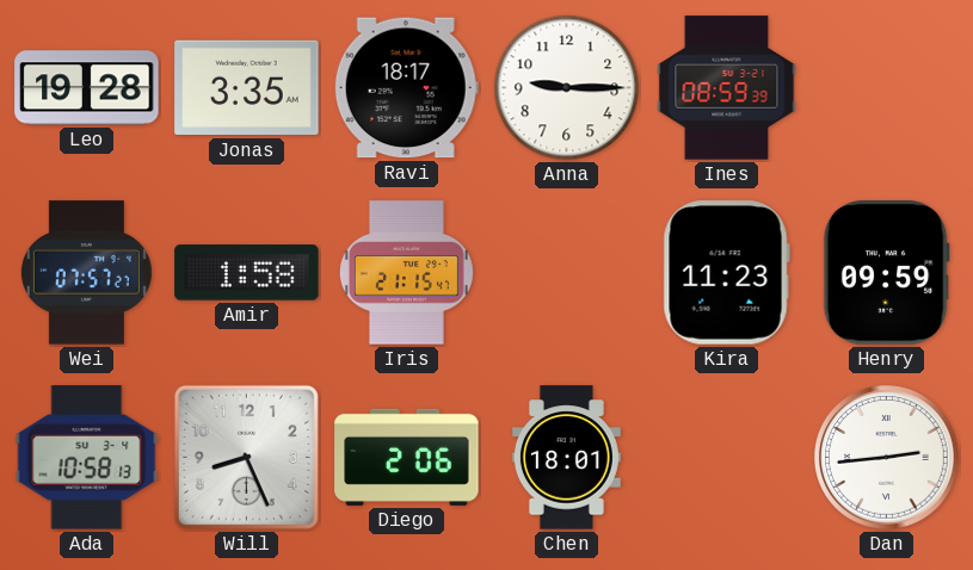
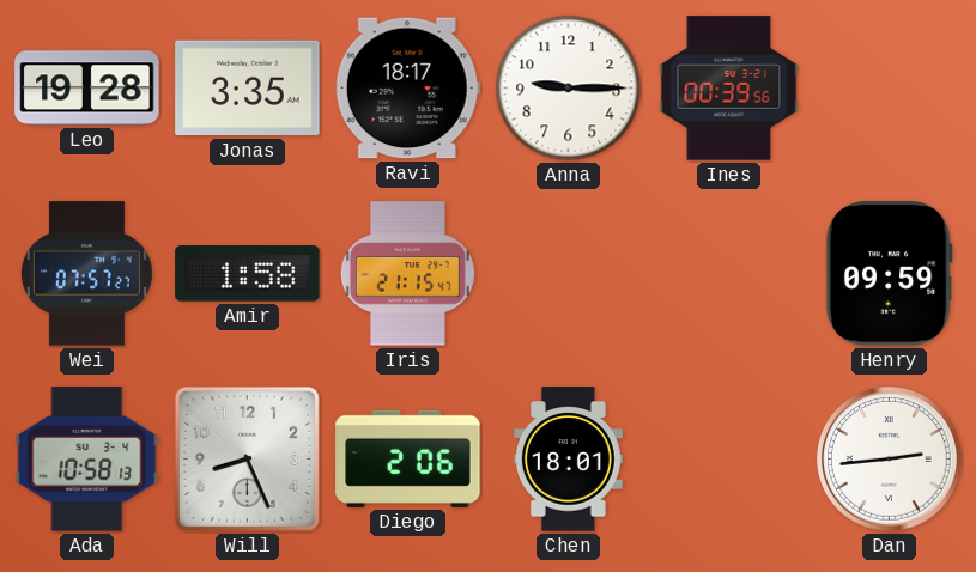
Ines: 08:59 -> 00:39
Kira: 11:23 -> none
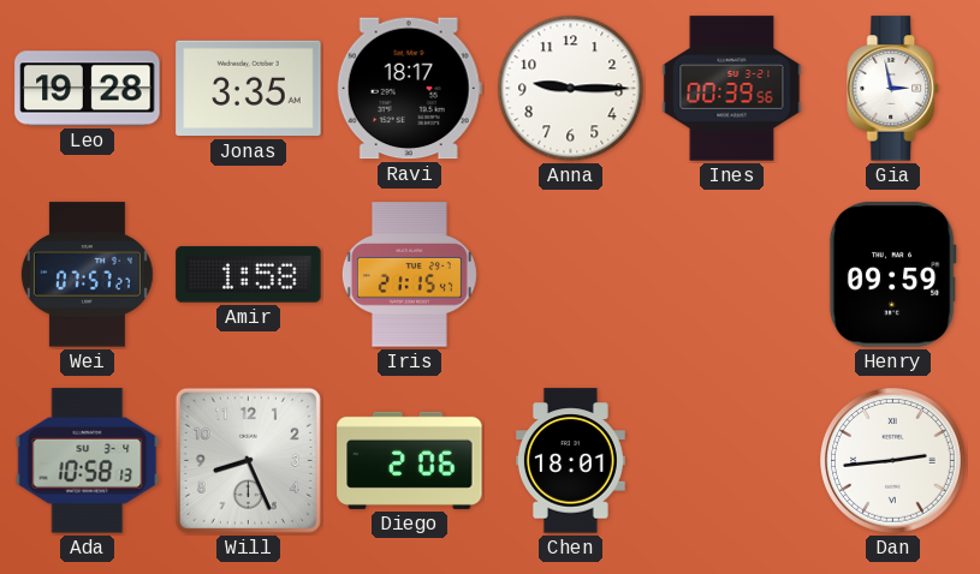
Gia: none -> 2:58
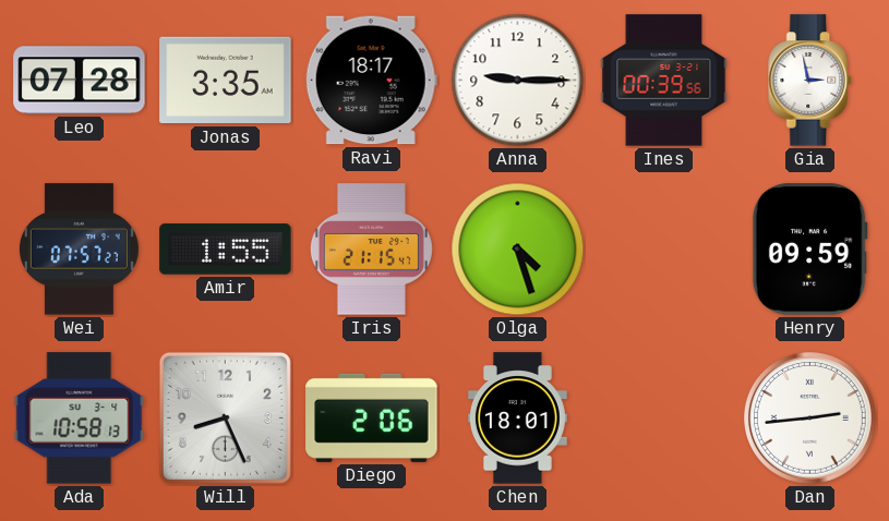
Leo: 19:28 -> 07:28
Amir: 1:58 -> 1:55
Olga: none -> 4:27
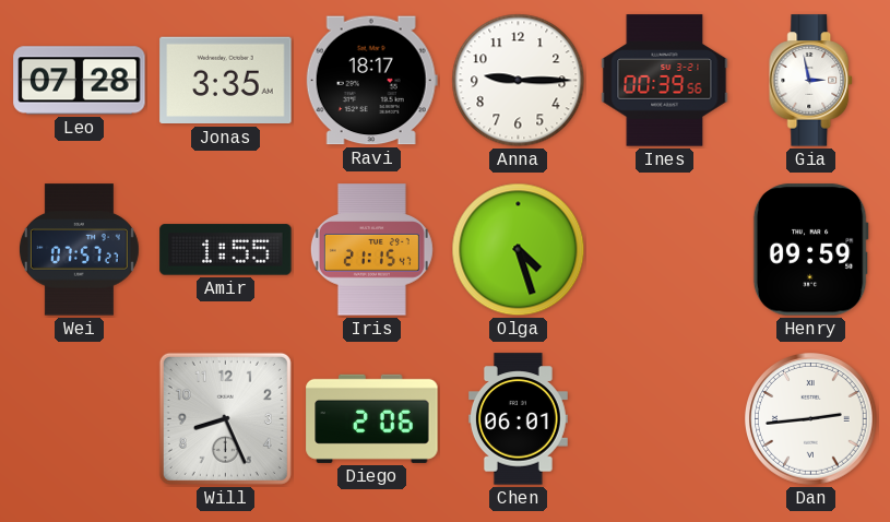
Ada: 10:58 -> none
Chen: 18:01 -> 06:01
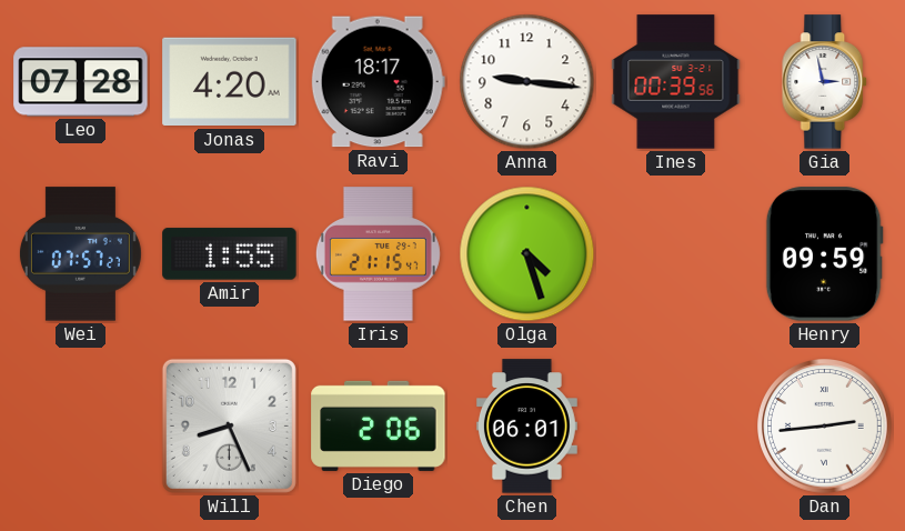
Jonas: 3:35 -> 4:20
Anna: 9:15 -> 9:16
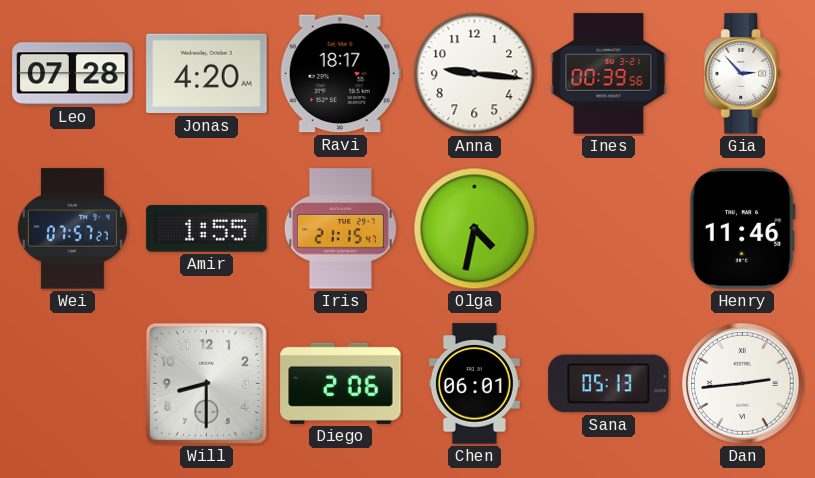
Gia: 2:58 -> 2:53
Olga: 4:27 -> 4:32
Henry: 09:59 -> 11:46
Will: 8:26 -> 8:30
Sana: none -> 05:13
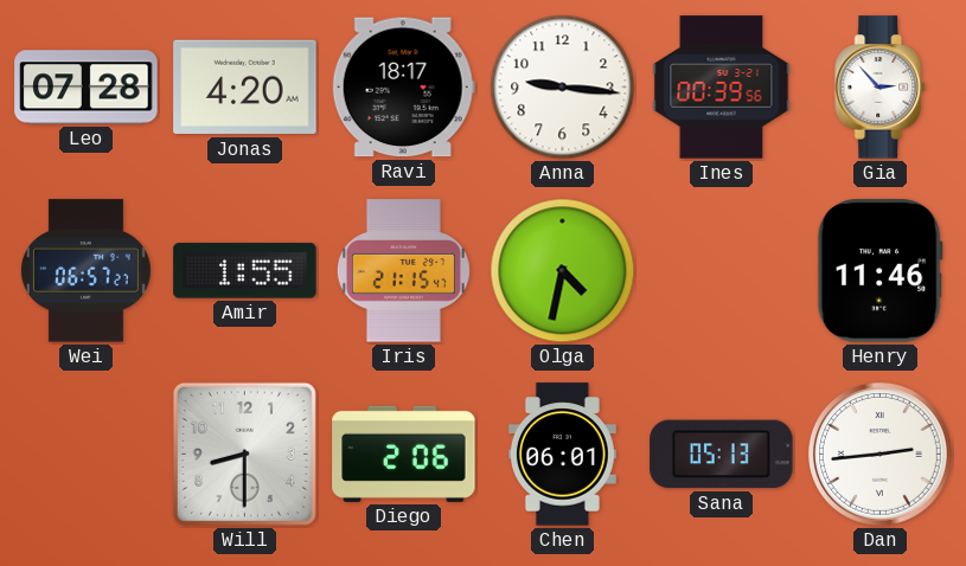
Wei: 07:57 -> 06:57
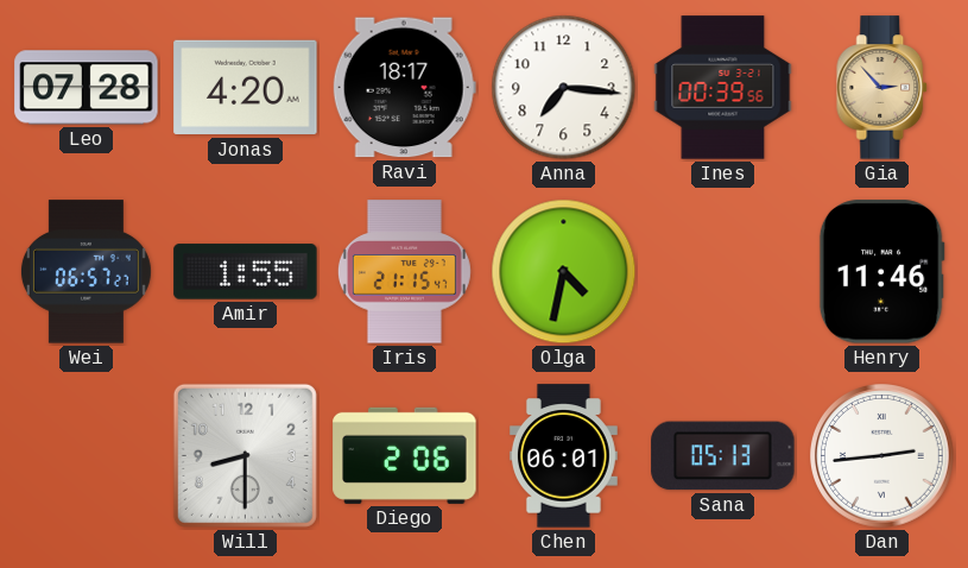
Anna: 9:16 -> 7:16
Gia dial: white -> champagne
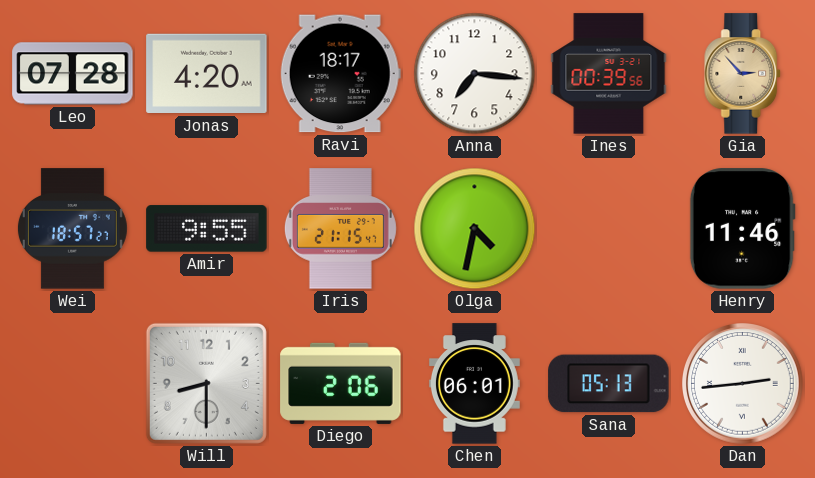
Wei: 06:57 -> 18:57
Amir: 1:55 -> 9:55
